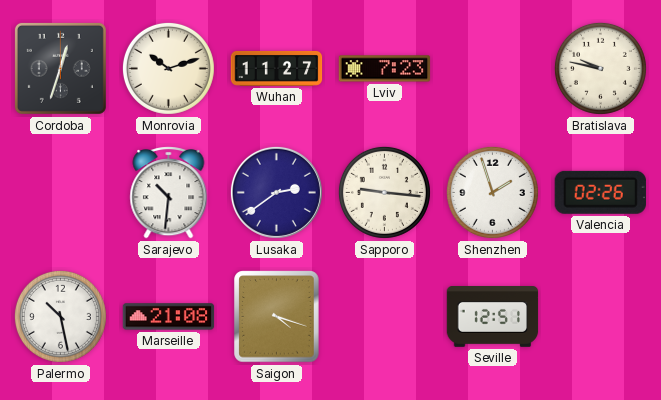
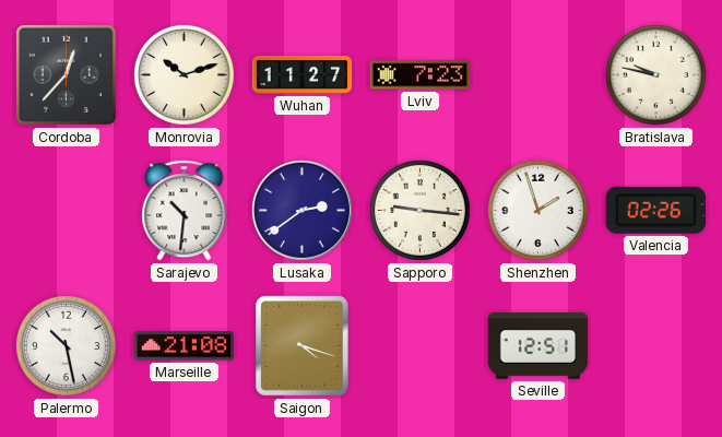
Cordoba: 12:33 -> 12:37
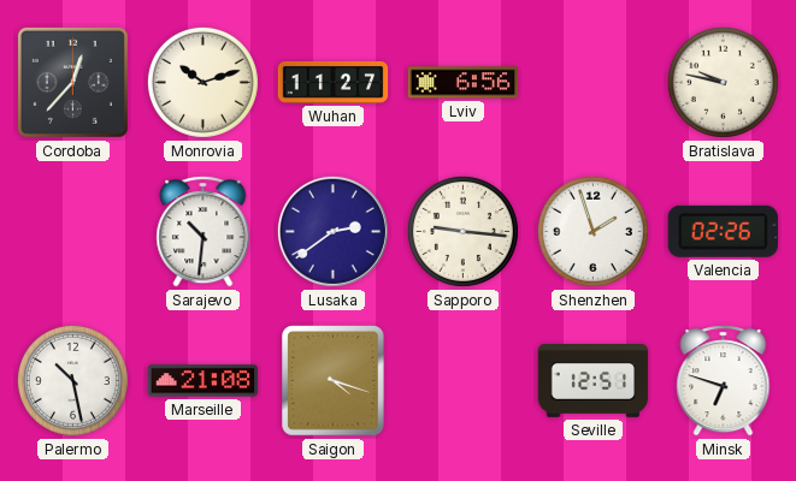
Lviv: 7:23 -> 6:56
Minsk: none -> 6:48
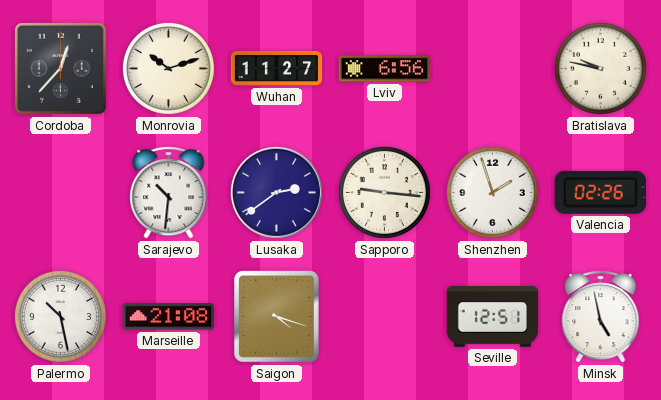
Minsk: 6:48 -> 4:58
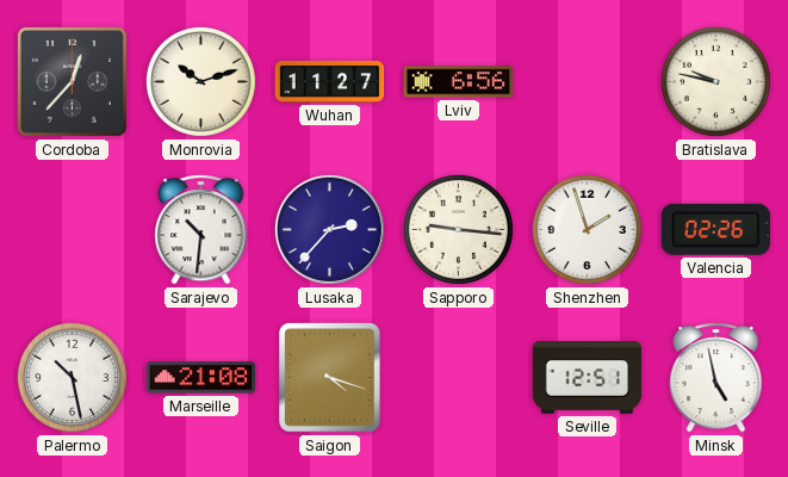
Lusaka: 2:39 -> 2:37
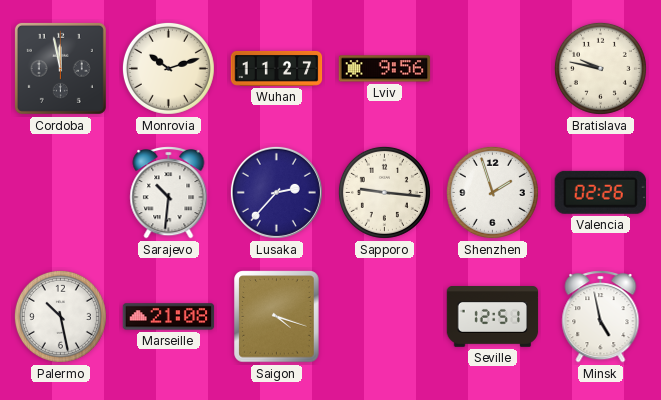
Cordoba: 12:37 -> 11:58
Lviv: 6:56 -> 9:56
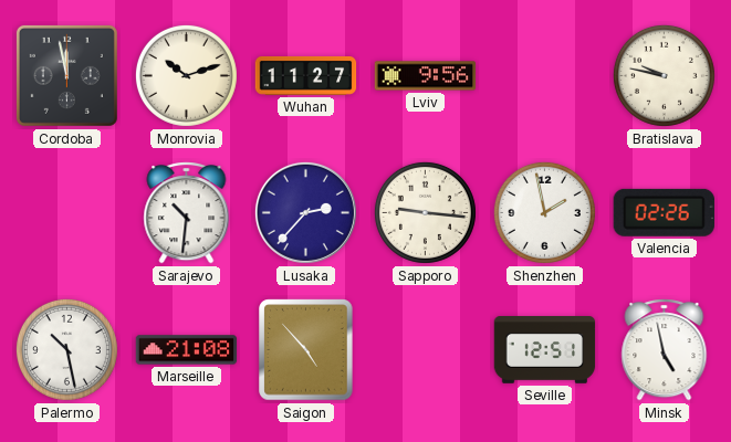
Shenzhen: 1:57 -> 1:58
Saigon: 4:18 -> 4:53
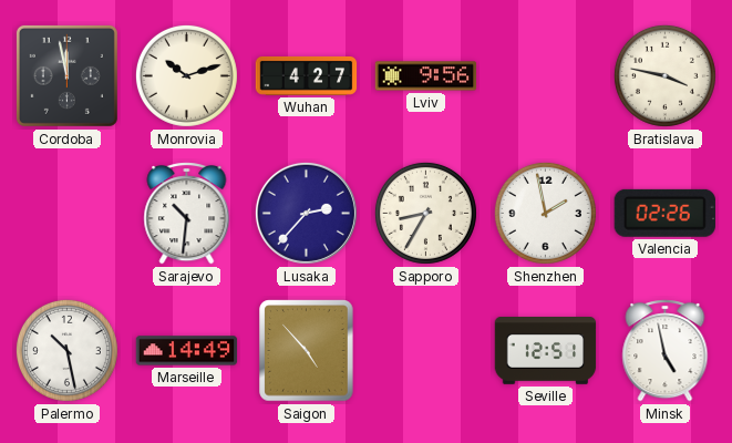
Wuhan: 11:27 -> 4:27
Bratislava: 9:47 -> 3:47
Sapporo: 9:16 -> 8:35
Marseille: 21:08 -> 14:49
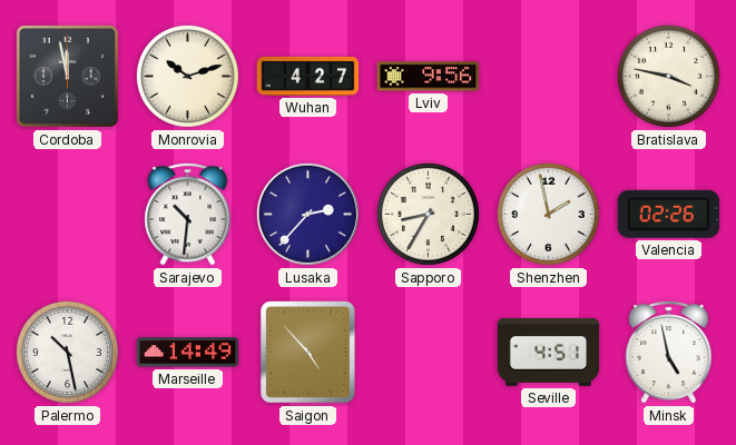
Seville: 12:51 -> 4:51
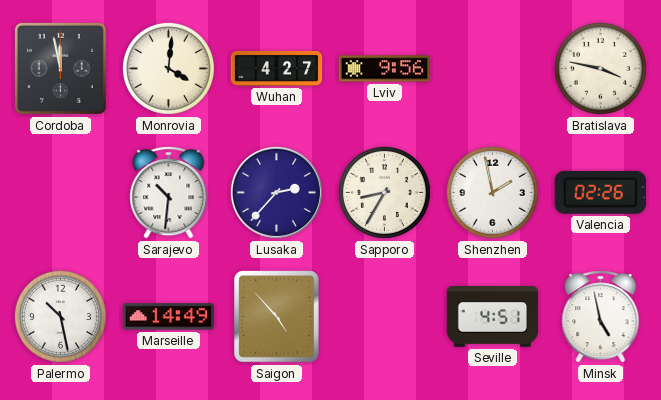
Monrovia: 10:12 -> 4:01
